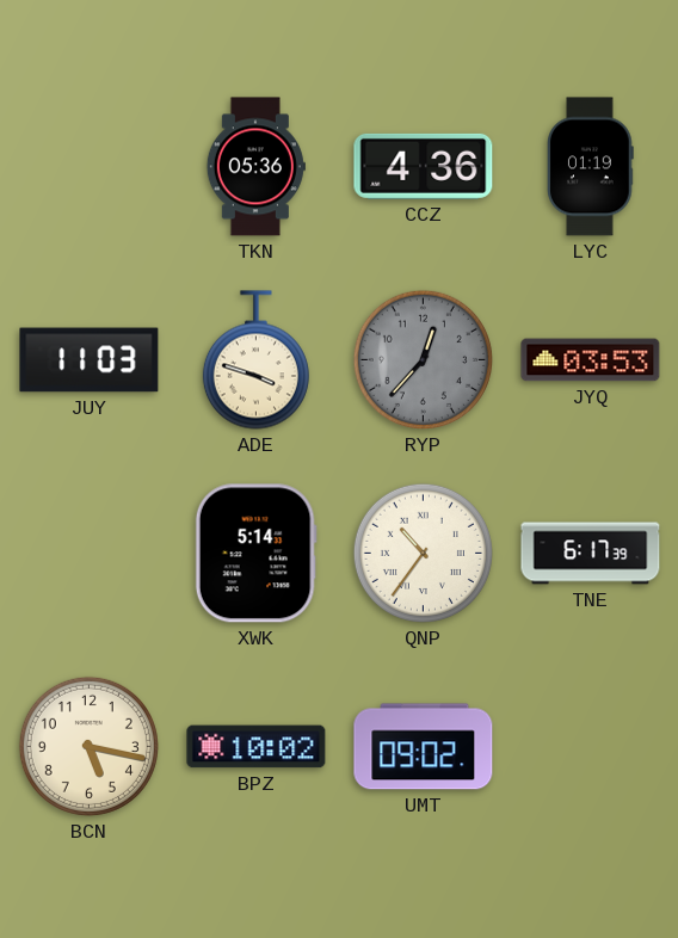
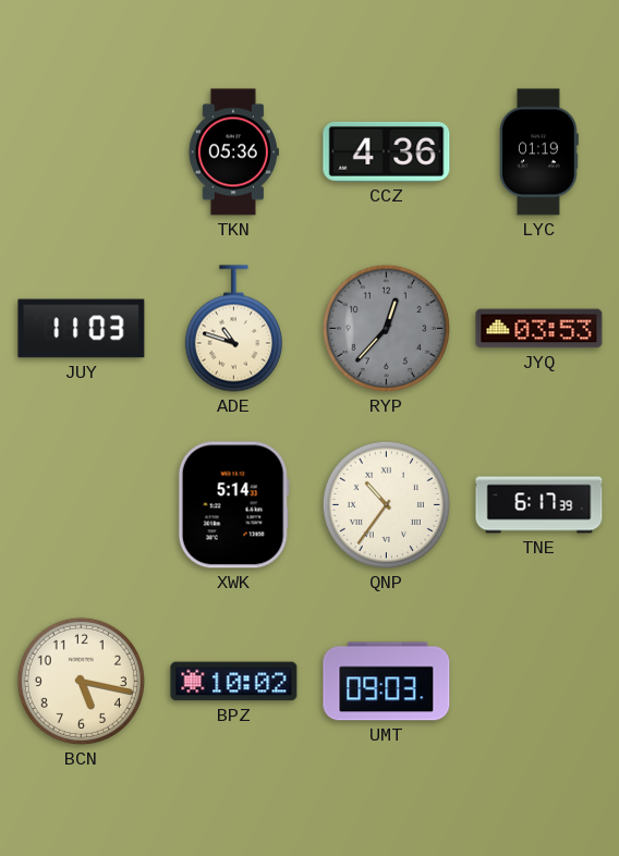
ADE: 3:48 -> 10:48
UMT: 09:02 -> 09:03
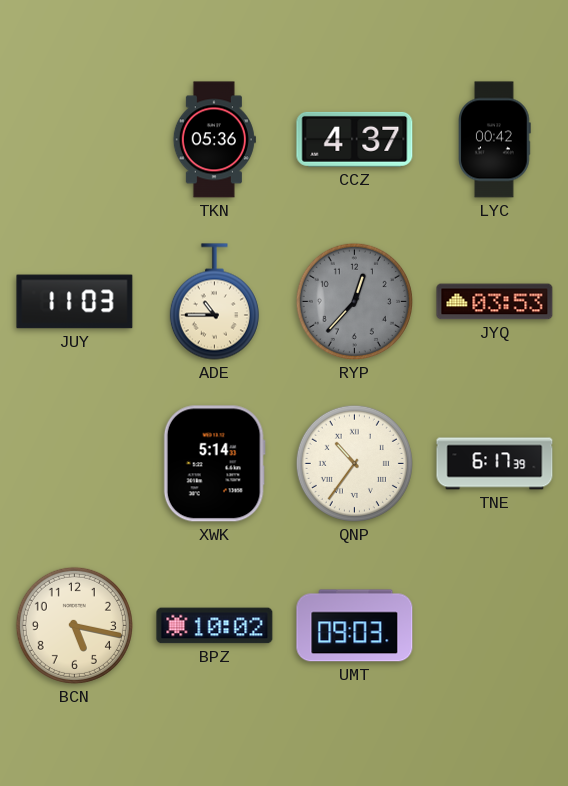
CCZ: 4:36 -> 4:37
LYC: 01:19 -> 00:42
ADE: 10:48 -> 10:45
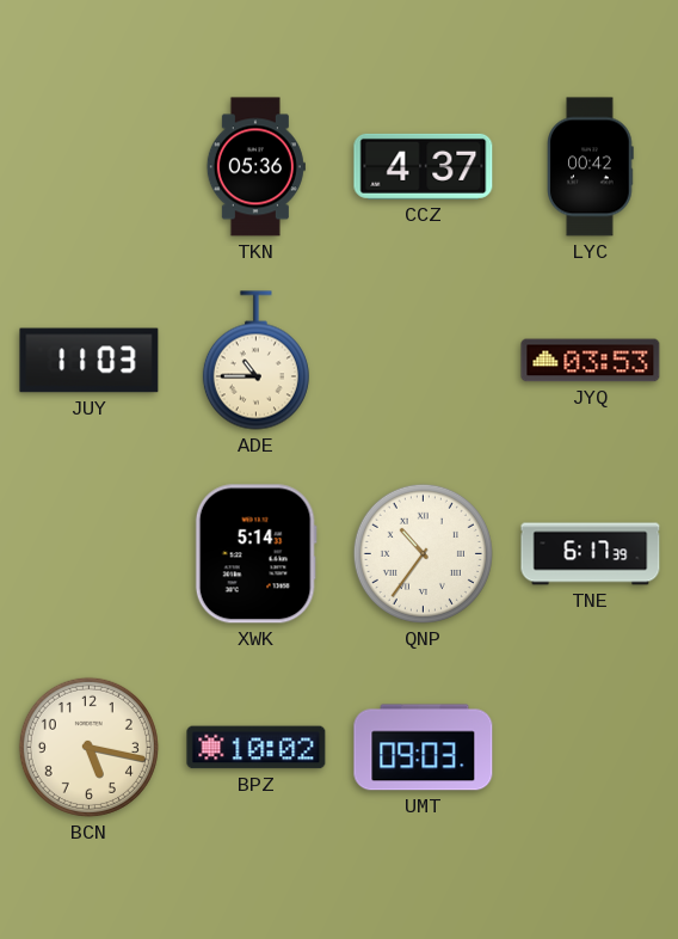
RYP: 12:37 -> none
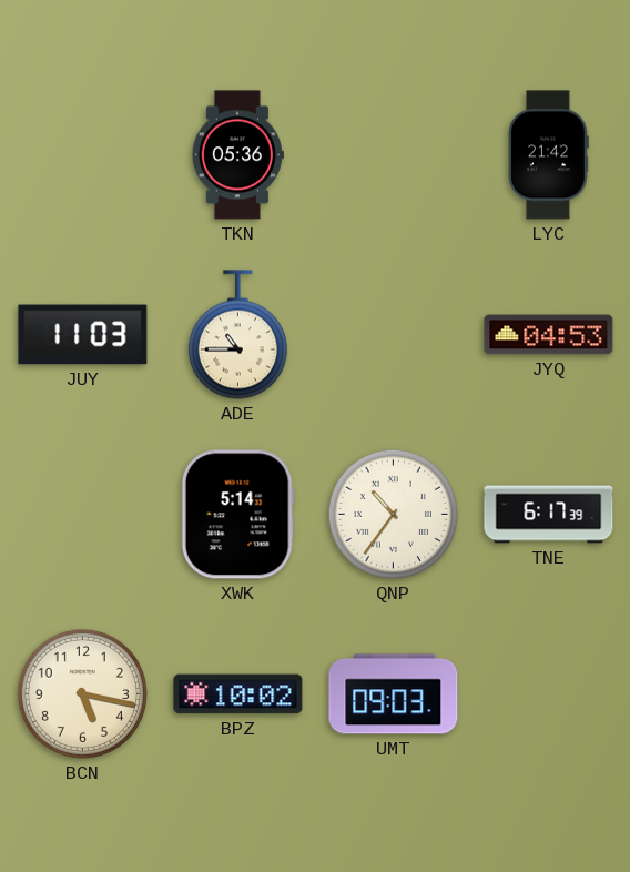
CCZ: 4:37 -> none
LYC: 00:42 -> 21:42
JYQ: 03:53 -> 04:53
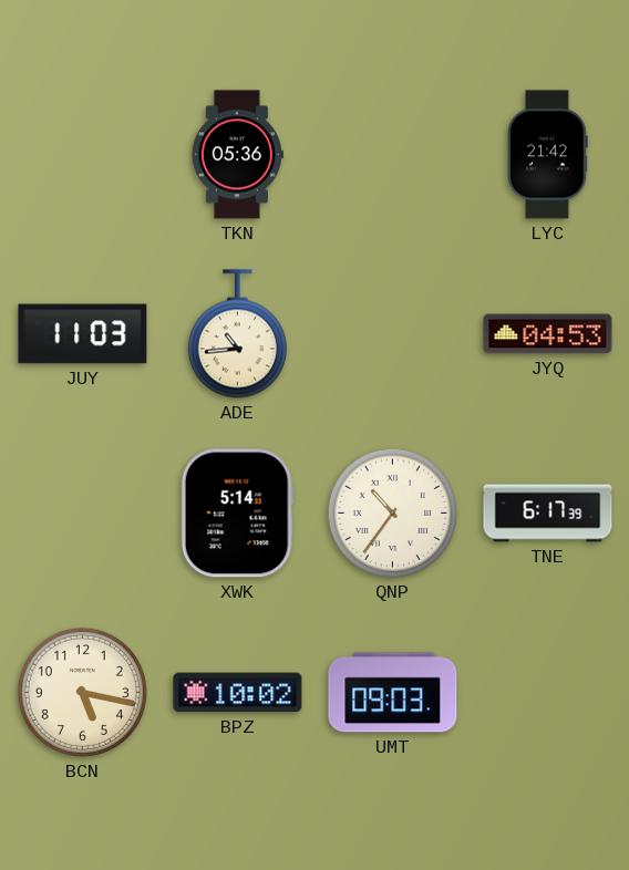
ADE: 10:45 -> 10:44
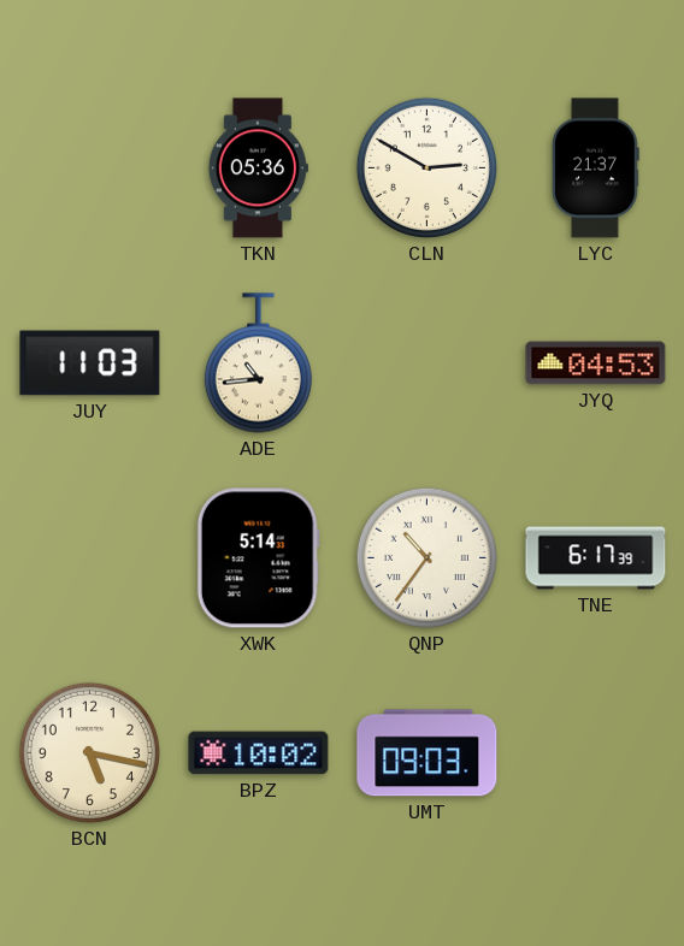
CLN: none -> 2:50
LYC: 21:42 -> 21:37
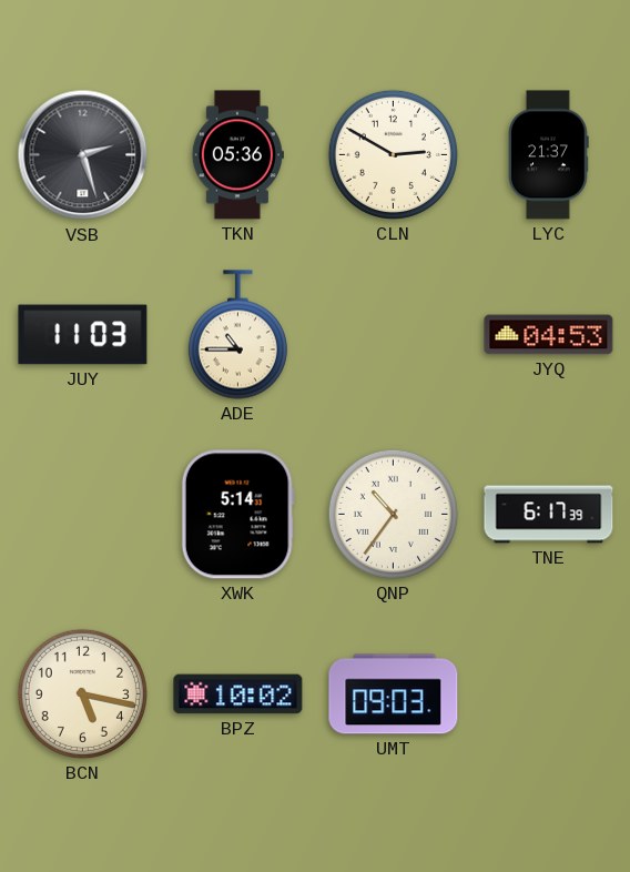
VSB: none -> 2:27
ADE: 10:44 -> 10:45
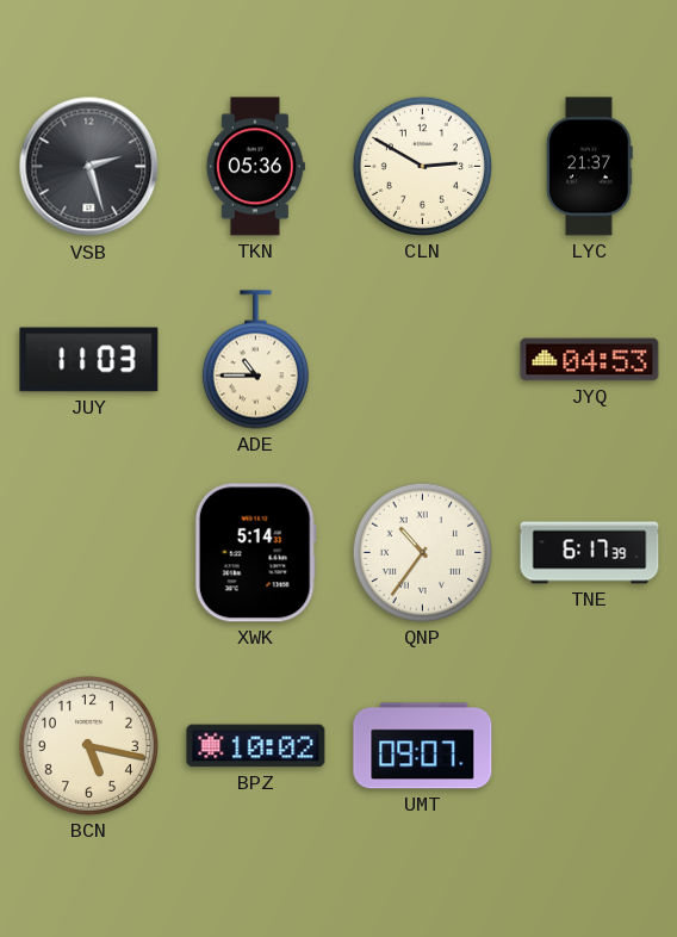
UMT: 09:03 -> 09:07
